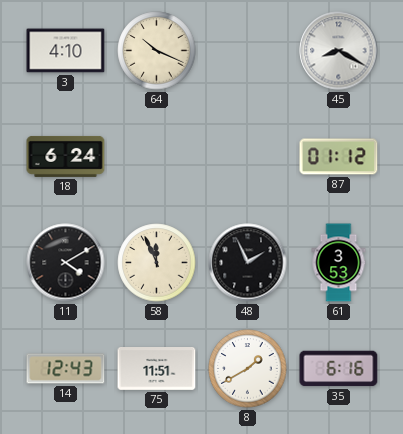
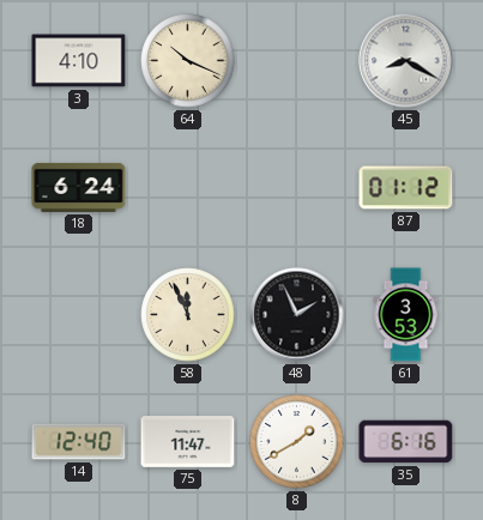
11: 4:10 -> none
14: 12:43 -> 12:40
75: 11:51 -> 11:47
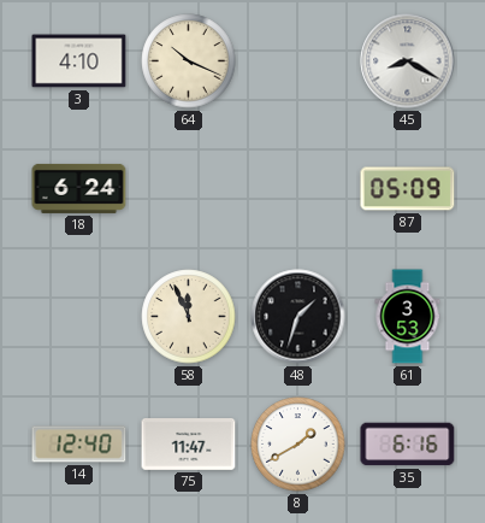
87: 01:12 -> 05:09
48: 1:56 -> 1:33
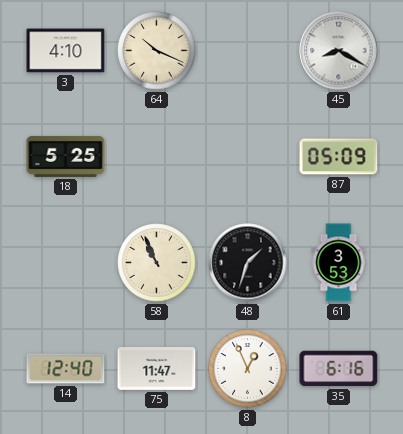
18: 6:24 -> 5:25
58: 11:56 -> 10:56
8: 1:40 -> 12:56
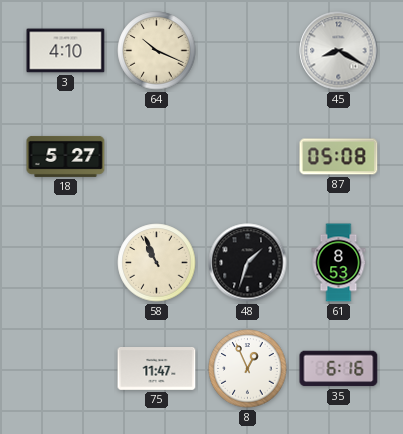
18: 5:25 -> 5:27
87: 05:09 -> 05:08
61: 3:53 -> 8:53
14: 12:40 -> none
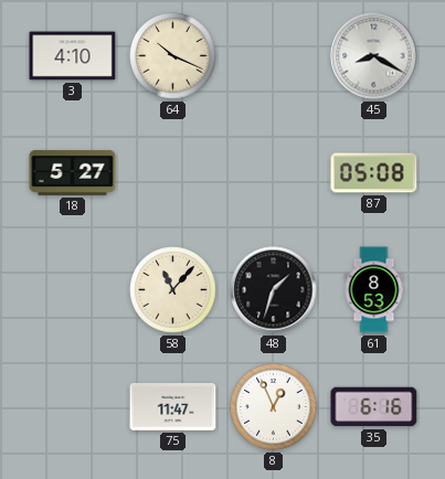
58: 10:56 -> 11:07
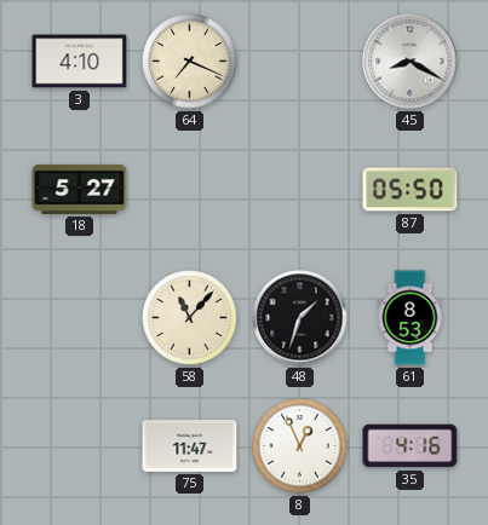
64: 10:19 -> 7:19
87: 05:08 -> 05:50
35: 6:16 -> 4:16
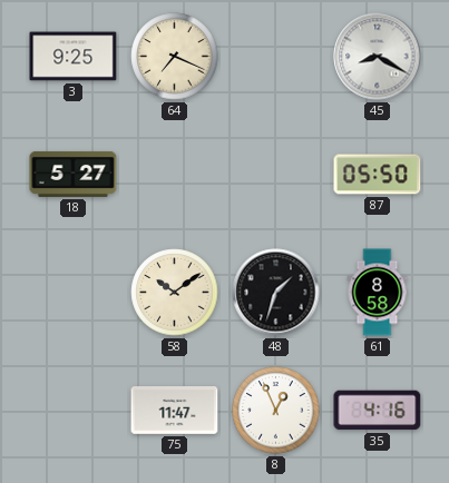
3: 4:10 -> 9:25
58: 11:07 -> 10:09
61: 8:53 -> 8:58
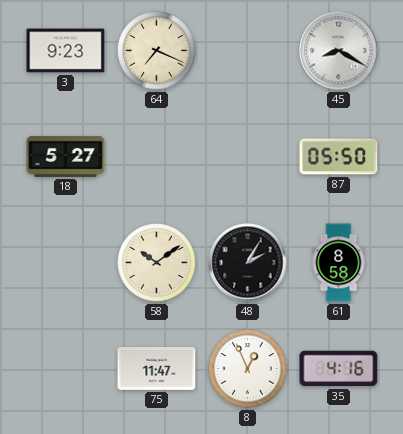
3: 9:25 -> 9:23
48: 1:33 -> 2:05
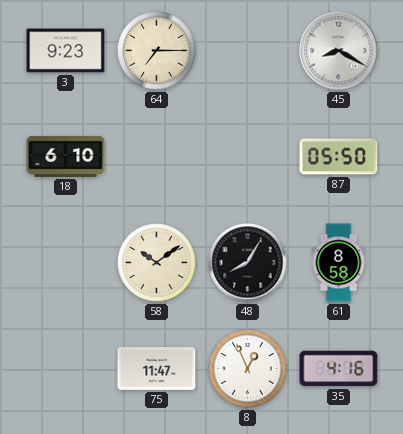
64: 7:19 -> 7:15
18: 5:27 -> 6:10
48: 2:05 -> 8:05
